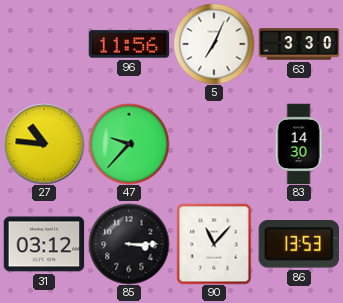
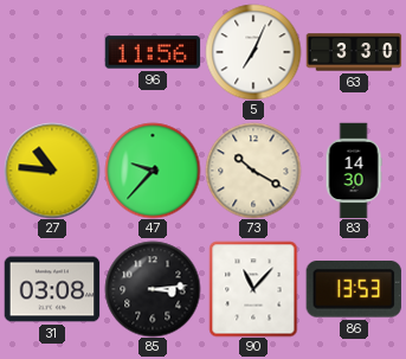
73: none -> 10:20
31: 03:12 -> 03:08
85: 3:15 -> 3:14
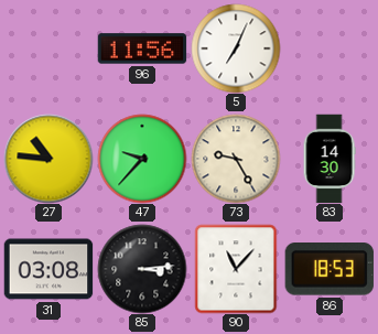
63: 3:30 -> none
73: 10:20 -> 9:25
86: 13:53 -> 18:53
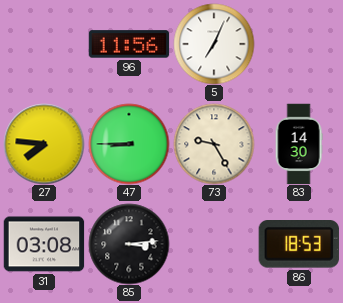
27: 10:46 -> 7:46
47: 9:37 -> 8:45
90: 11:07 -> none
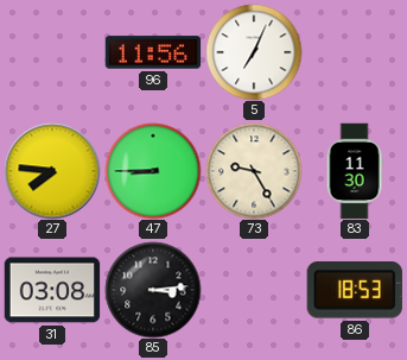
83: 14:30 -> 11:30
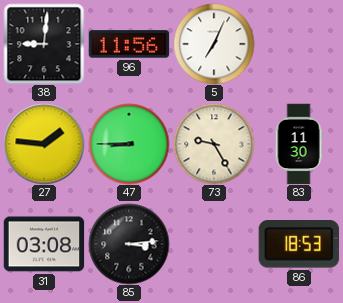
38: none -> 9:01
27: 7:46 -> 1:46
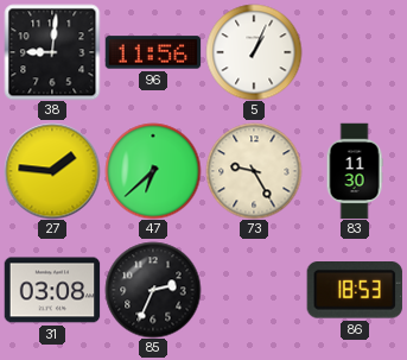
5: 7:04 -> 1:04
47: 8:45 -> 6:38
85: 3:14 -> 2:34
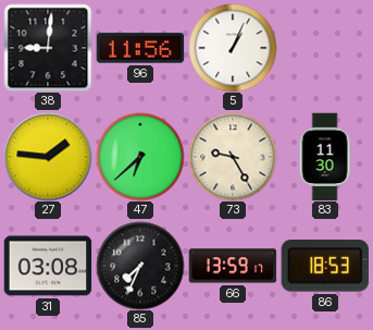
85: 2:34 -> 7:34
66: none -> 13:59
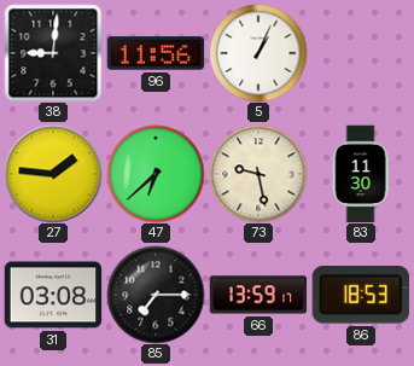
73: 9:25 -> 9:28
85: 7:34 -> 7:15
